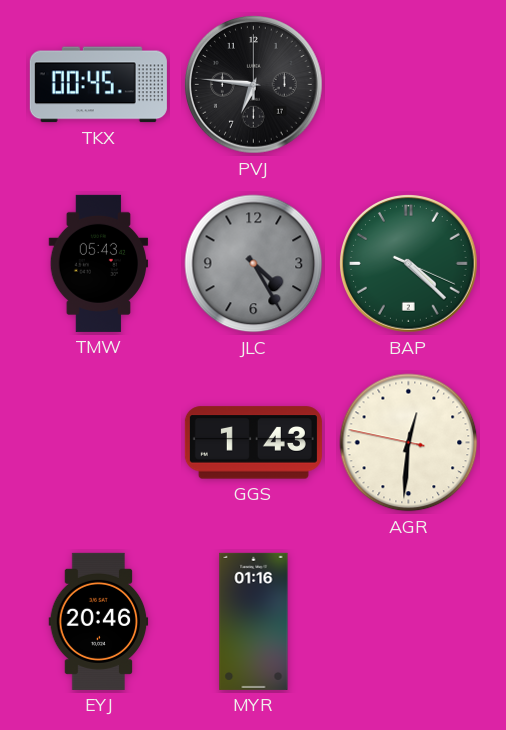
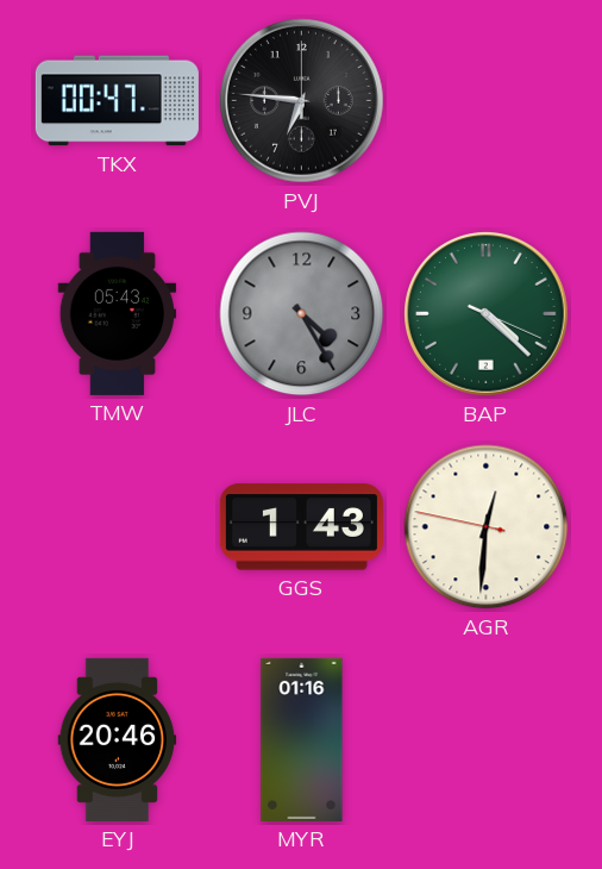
TKX: 00:45 -> 00:47
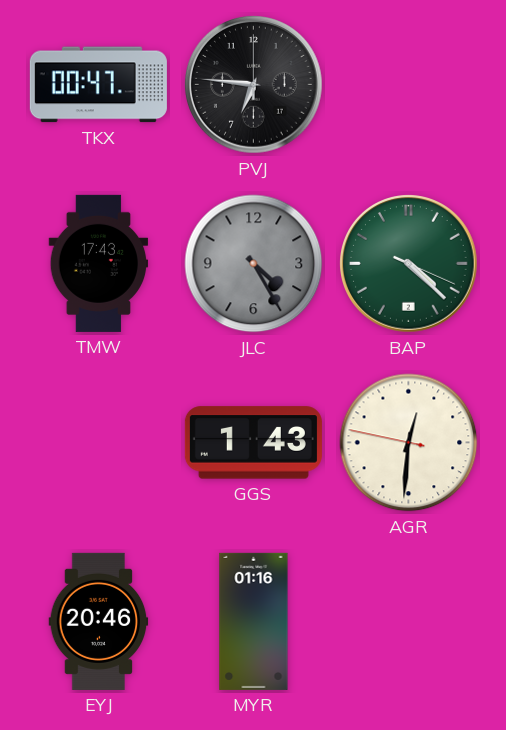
TMW: 05:43 -> 17:43
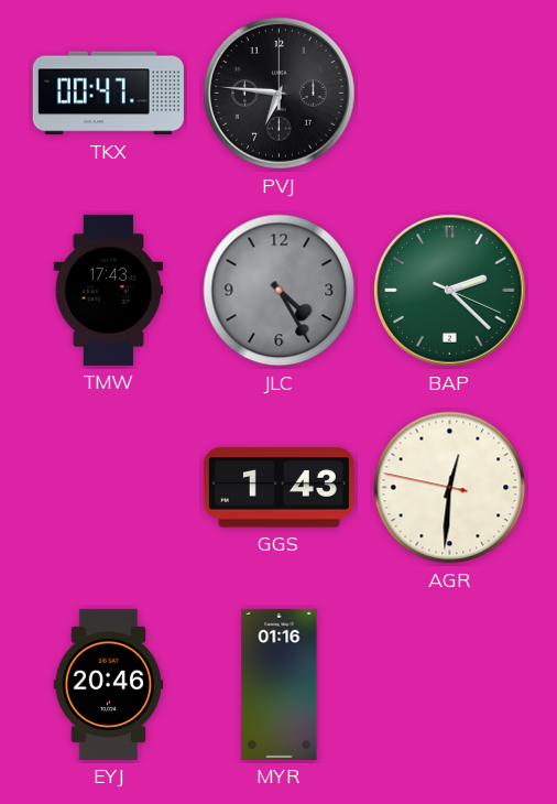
BAP: 4:22 -> 2:22
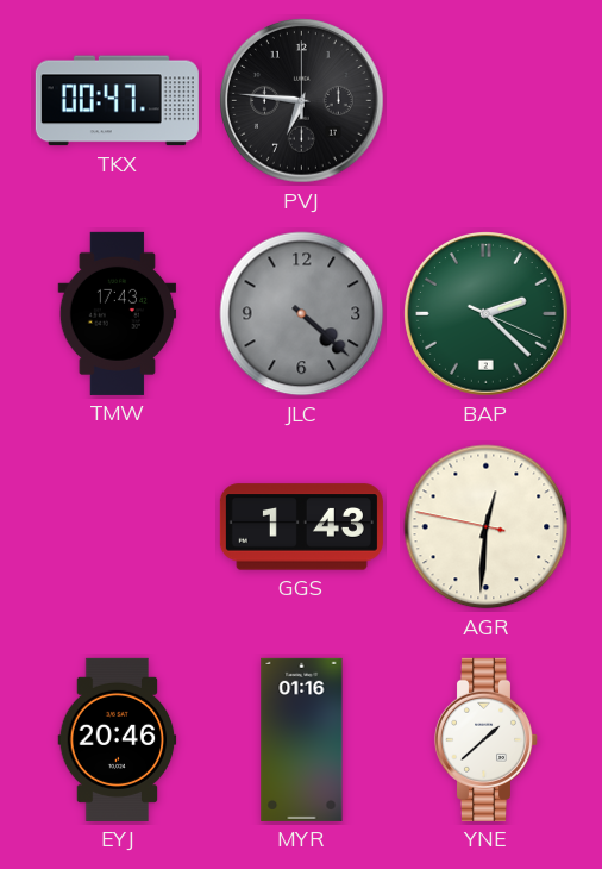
JLC: 4:25 -> 4:22
YNE: none -> 1:38
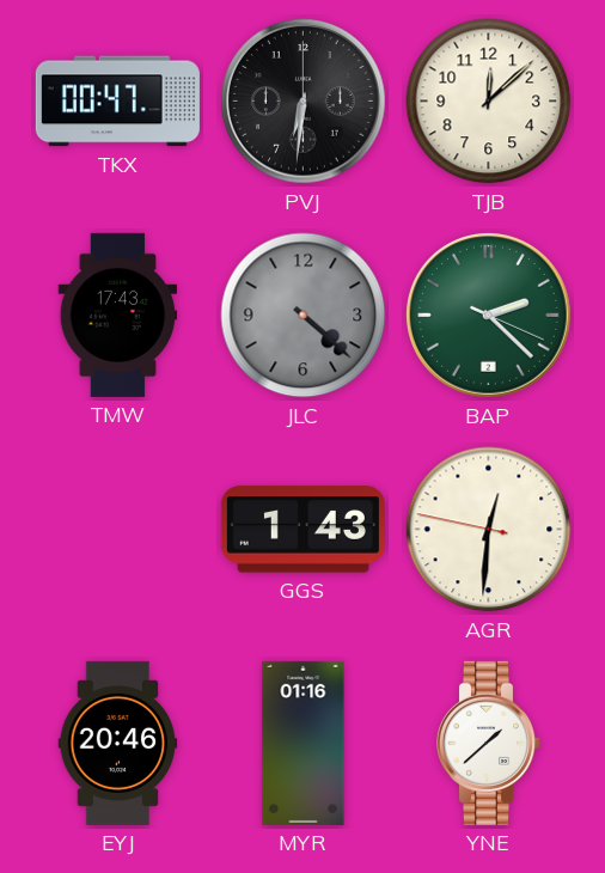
PVJ: 6:46 -> 6:31
TJB: none -> 12:08
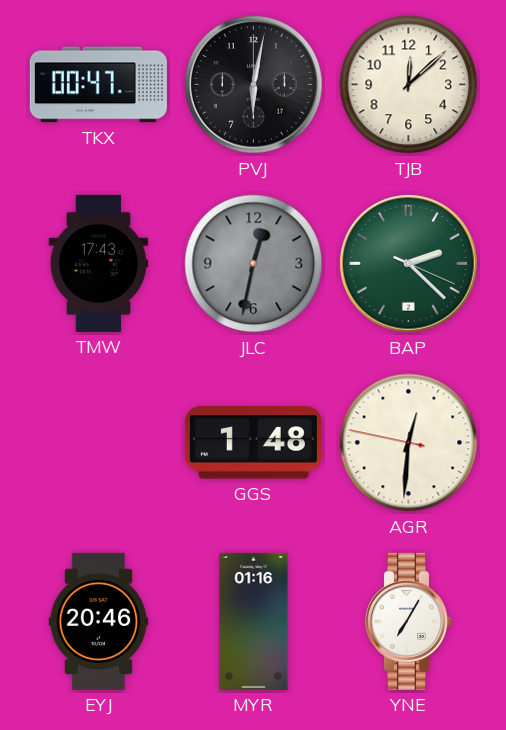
PVJ: 6:31 -> 6:02
JLC: 4:22 -> 12:32
GGS: 1:43 -> 1:48
YNE: 1:38 -> 7:05
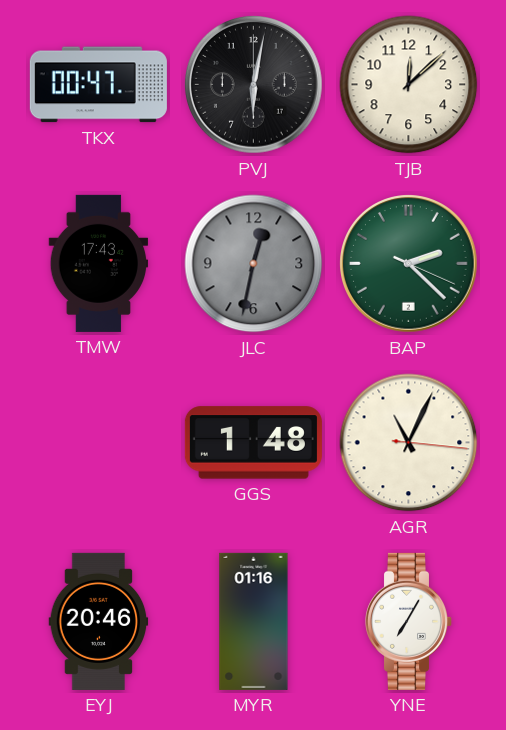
AGR: 12:30 -> 11:04
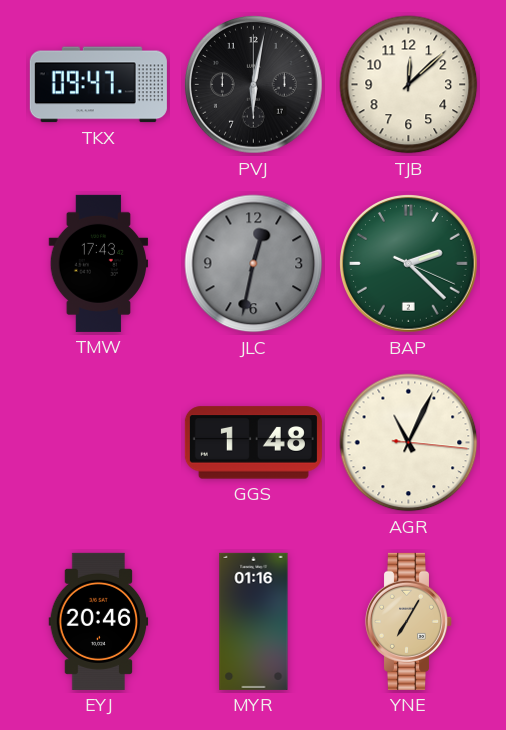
TKX: 00:47 -> 09:47
YNE dial: white -> champagne
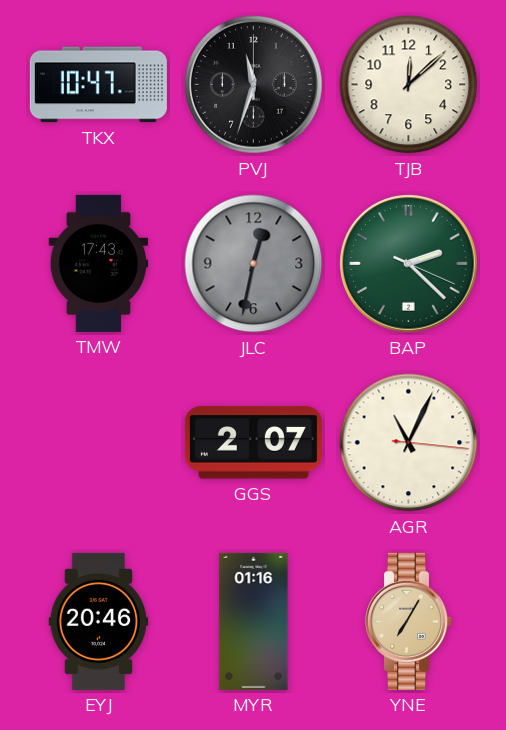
TKX: 09:47 -> 10:47
PVJ: 6:02 -> 11:33
GGS: 1:48 -> 2:07
